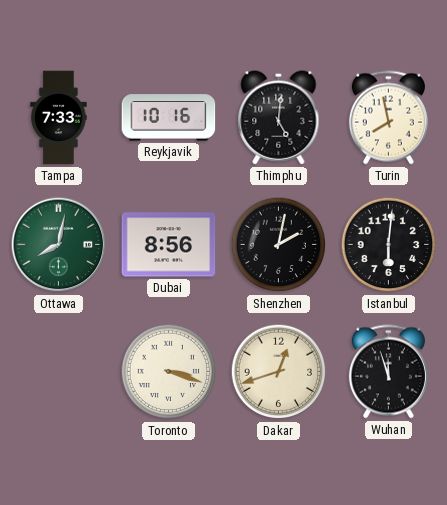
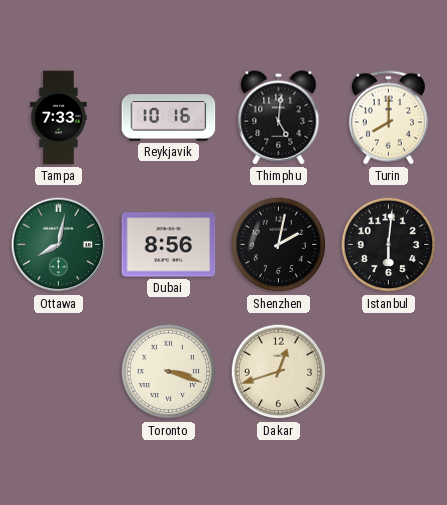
Turin: 7:58 -> 8:00
Wuhan: 11:57 -> none
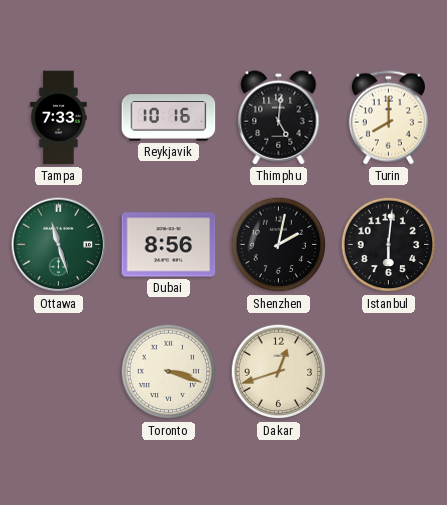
Ottawa: 8:02 -> 11:27
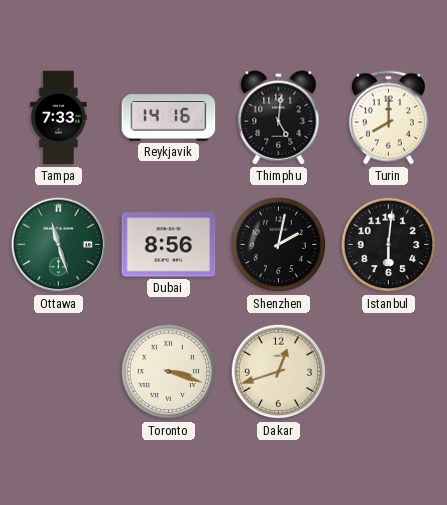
Reykjavik: 10:16 -> 14:16
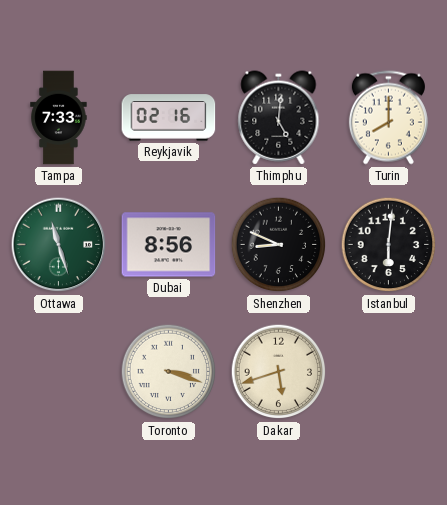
Reykjavik: 14:16 -> 02:16
Shenzhen: 2:02 -> 8:49
Dakar: 12:42 -> 5:42
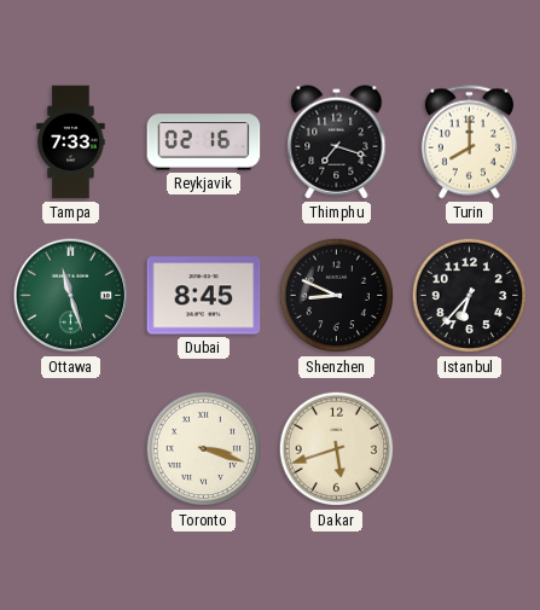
Thimphu: 5:01 -> 7:18
Dubai: 8:56 -> 8:45
Istanbul: 6:01 -> 6:37
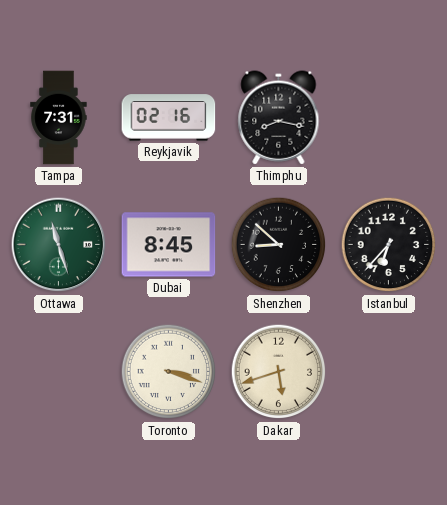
Tampa: 7:33 -> 7:31
Thimphu: 7:18 -> 8:17
Turin: 8:00 -> none
Shenzhen: 8:49 -> 8:52
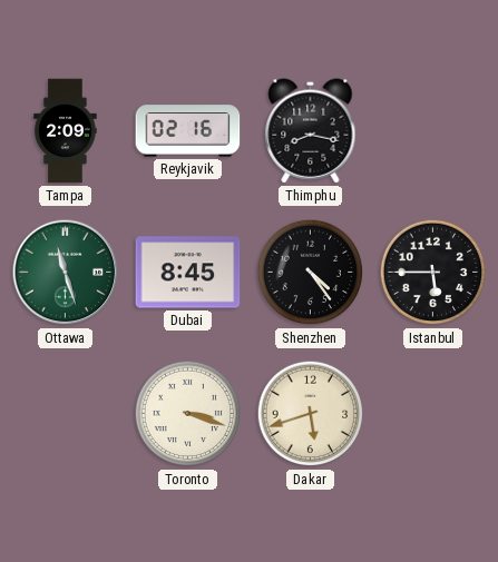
Tampa: 7:31 -> 2:09
Shenzhen: 8:52 -> 4:24
Istanbul: 6:37 -> 5:45
